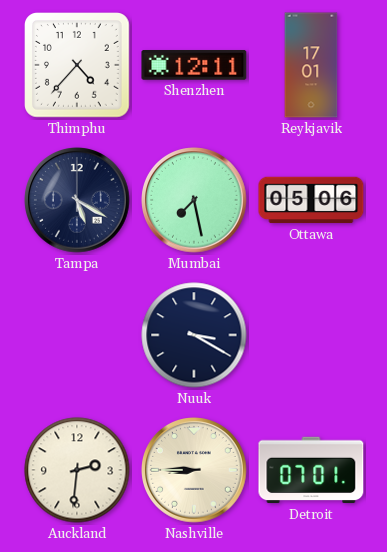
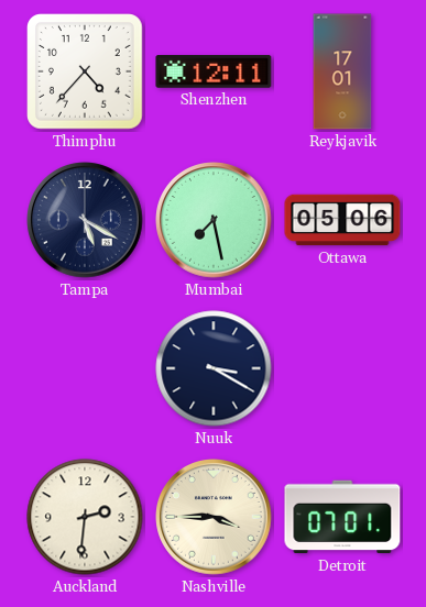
Nashville: 8:45 -> 3:45
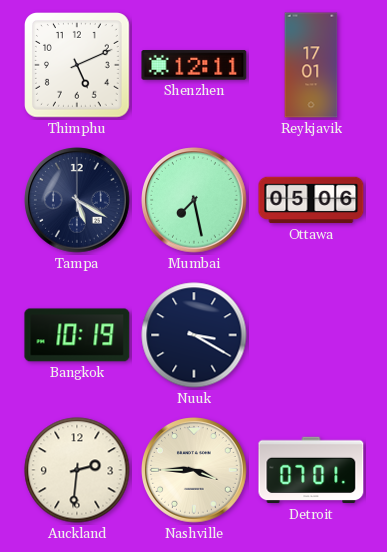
Thimphu: 4:37 -> 5:11
Bangkok: none -> 10:19
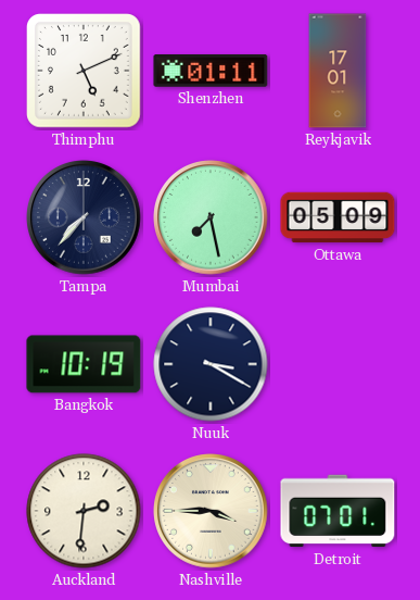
Shenzhen: 12:11 -> 01:11
Tampa: 5:20 -> 7:37
Ottawa: 05:06 -> 05:09
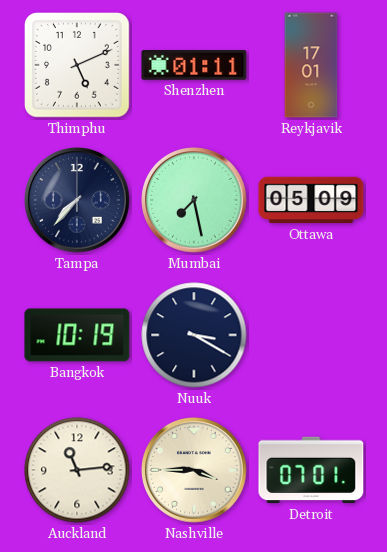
Auckland: 2:31 -> 11:14
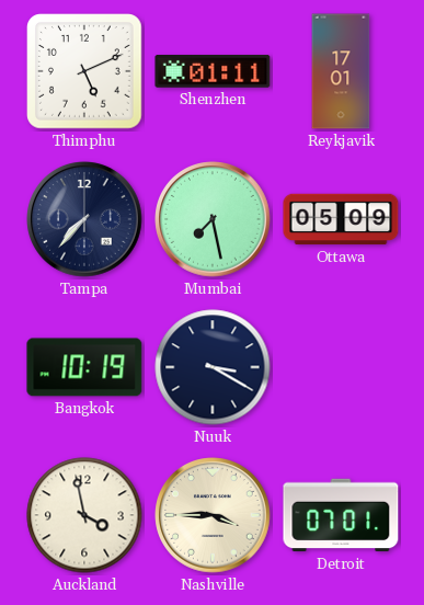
Auckland: 11:14 -> 3:58
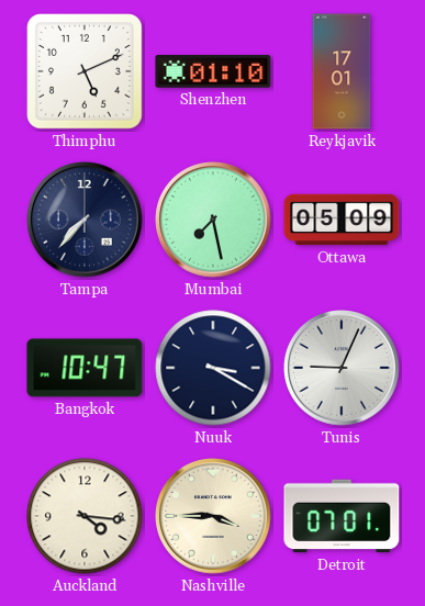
Shenzhen: 01:11 -> 01:10
Bangkok: 10:19 -> 10:47
Tunis: none -> 9:04
Auckland: 3:58 -> 4:16
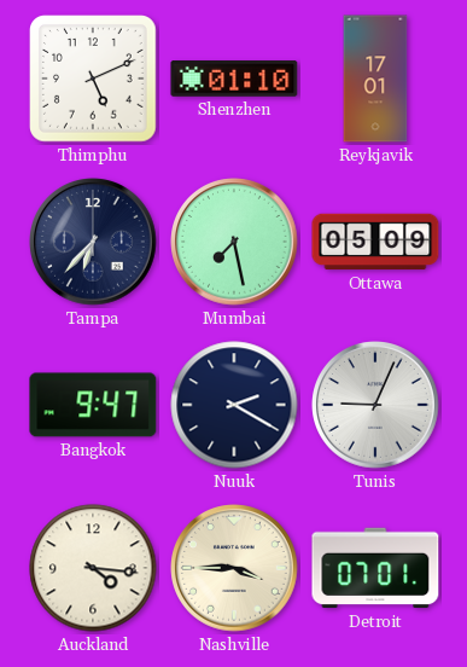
Tampa: 7:37 -> 6:37
Bangkok: 10:47 -> 9:47
Nuuk: 3:20 -> 2:20
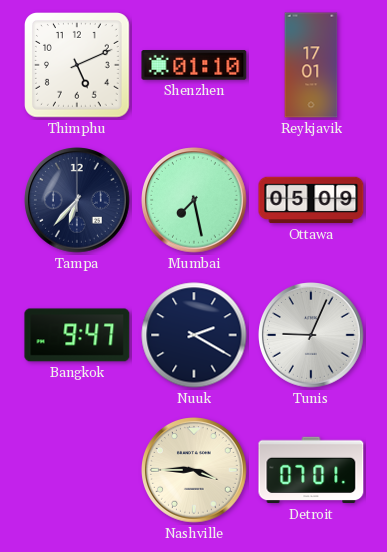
Auckland: 4:16 -> none
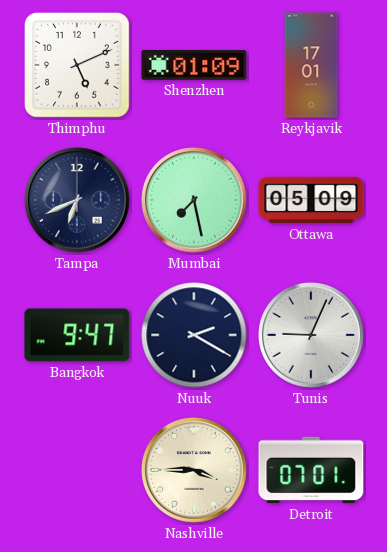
Shenzhen: 01:10 -> 01:09
Tampa: 6:37 -> 6:41
